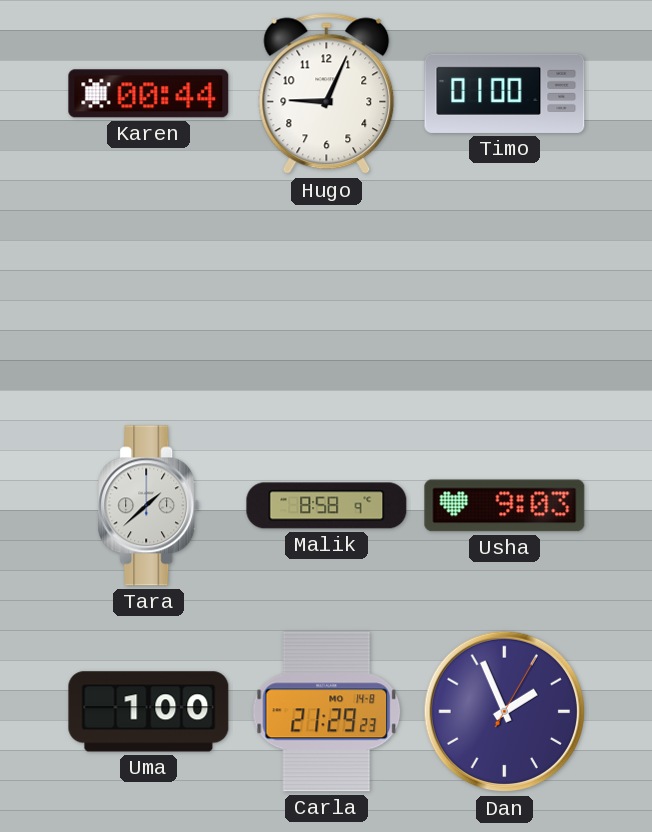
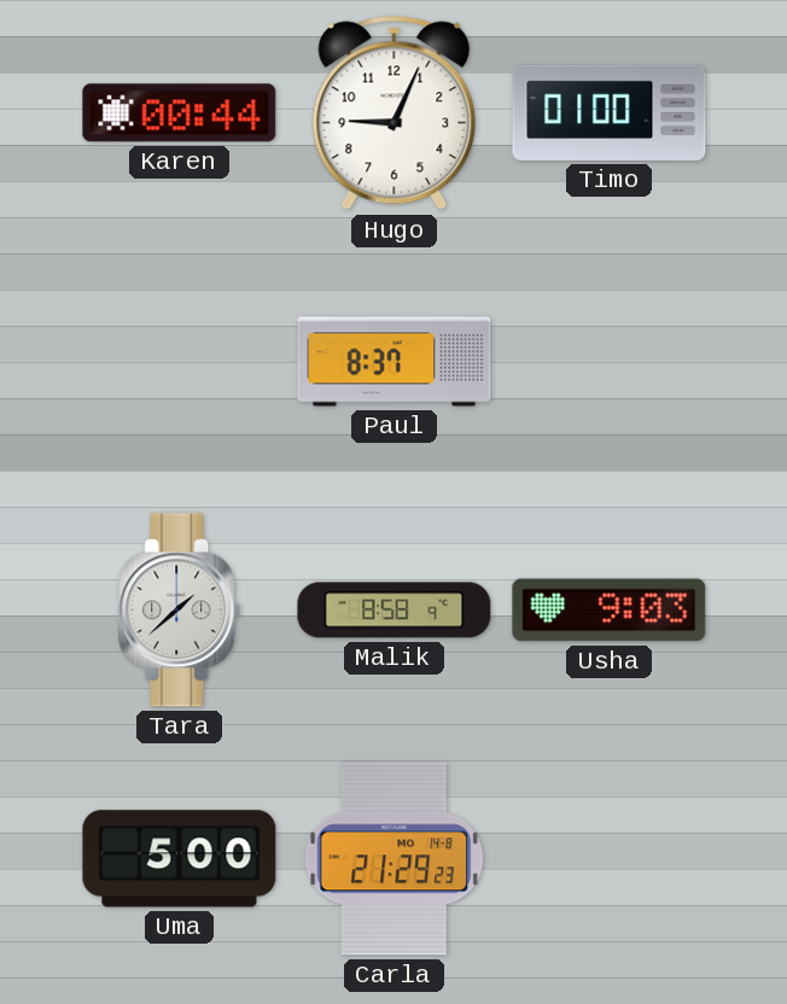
Paul: none -> 8:37
Uma: 1:00 -> 5:00
Dan: 1:56 -> none
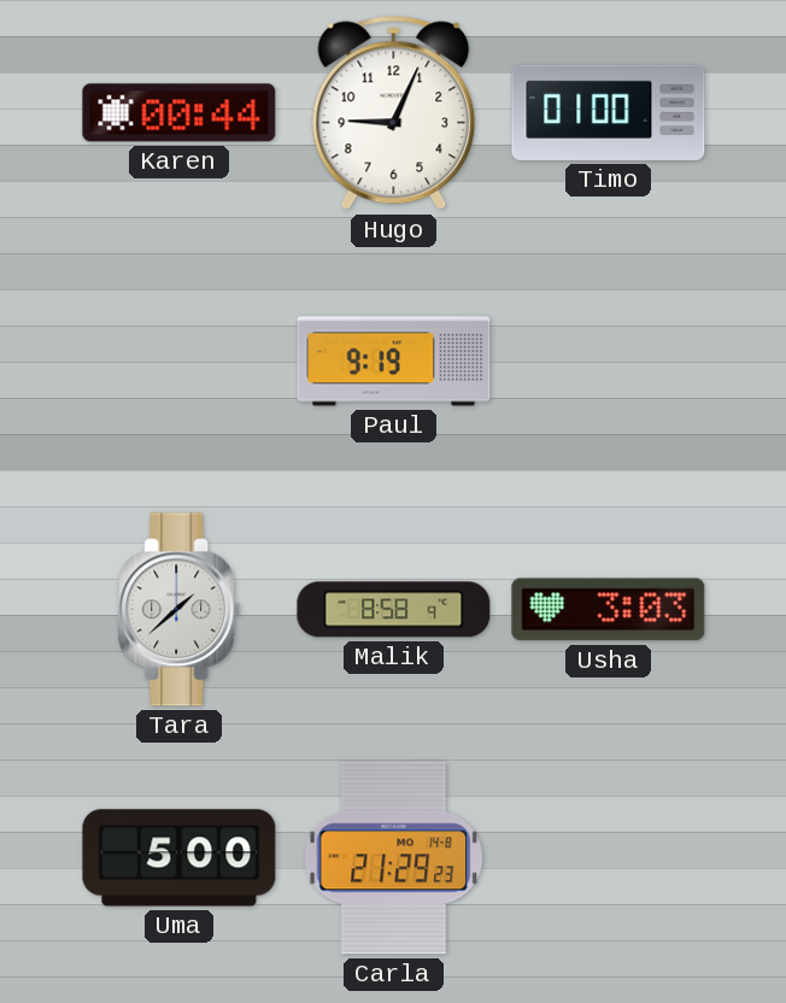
Paul: 8:37 -> 9:19
Usha: 9:03 -> 3:03
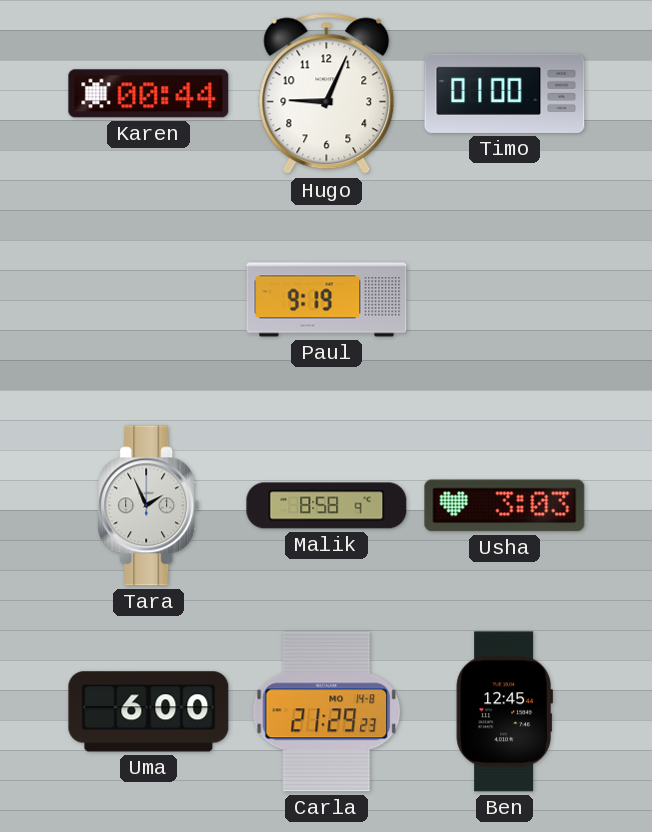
Tara: 1:38 -> 1:56
Uma: 5:00 -> 6:00
Ben: none -> 12:45
